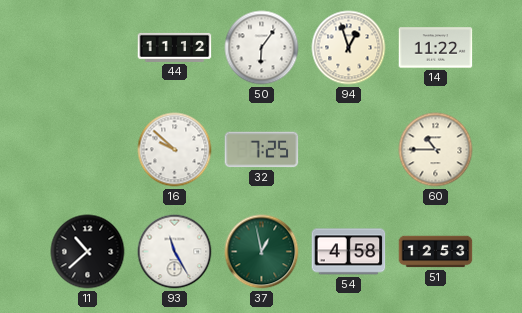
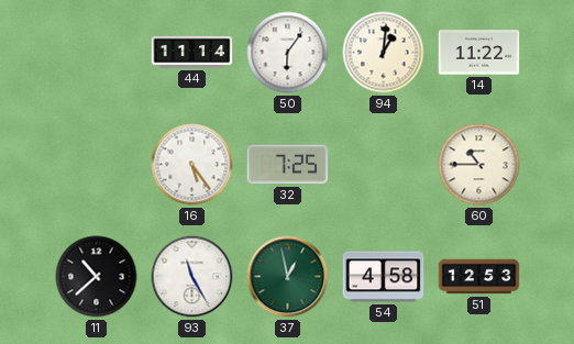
44: 11:12 -> 11:14
94: 12:57 -> 1:01
16: 9:52 -> 5:24
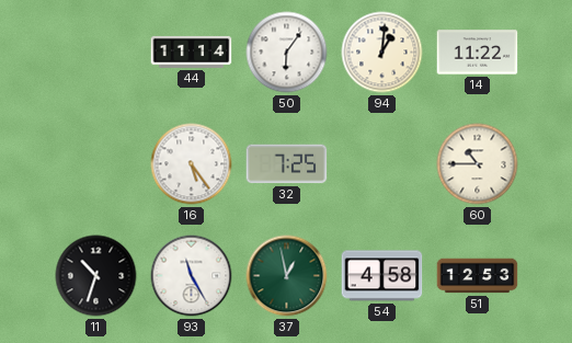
11: 10:38 -> 10:33
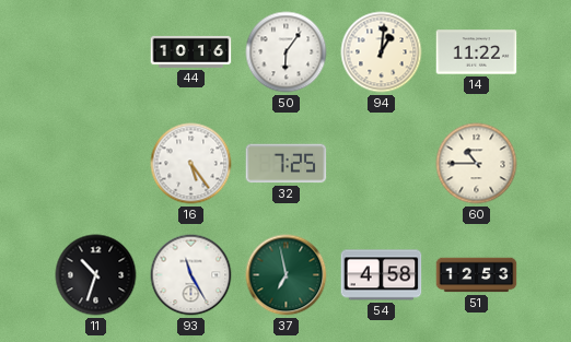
44: 11:14 -> 10:16
37: 12:58 -> 6:58
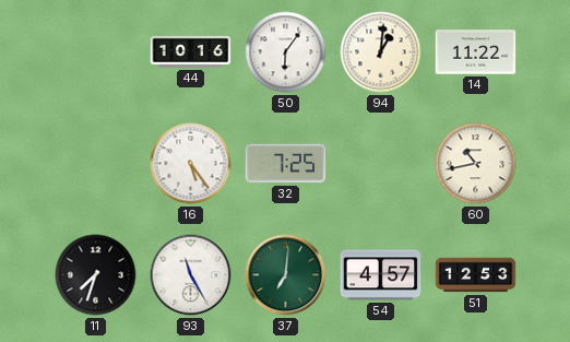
60: 10:45 -> 10:43
11: 10:33 -> 7:33
37: 6:58 -> 7:01
54: 4:58 -> 4:57
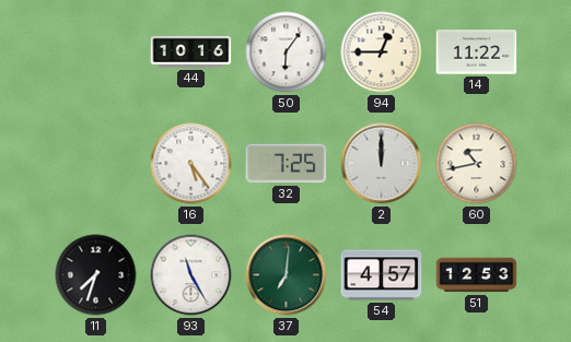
94: 1:01 -> 12:45
2: none -> 12:00
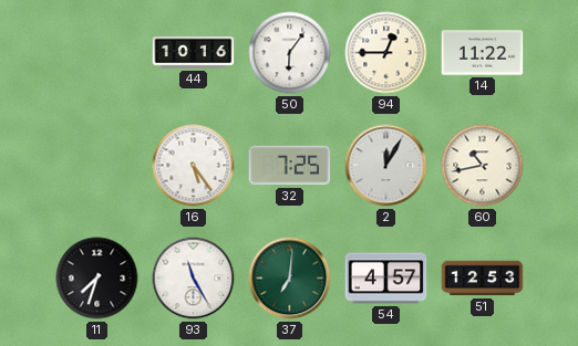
2: 12:00 -> 12:05
